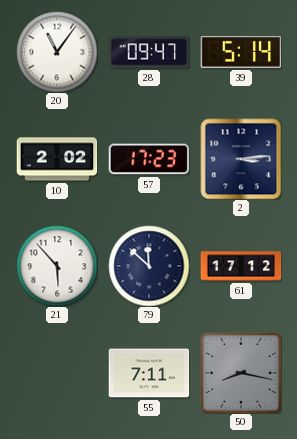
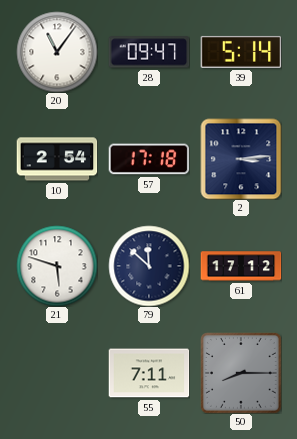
10: 2:02 -> 2:54
57: 17:23 -> 17:18
21: 5:53 -> 5:48
50: 8:17 -> 8:15
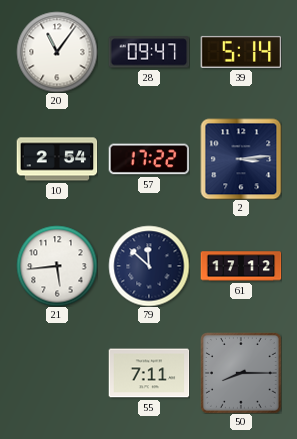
57: 17:18 -> 17:22
21: 5:48 -> 5:44
